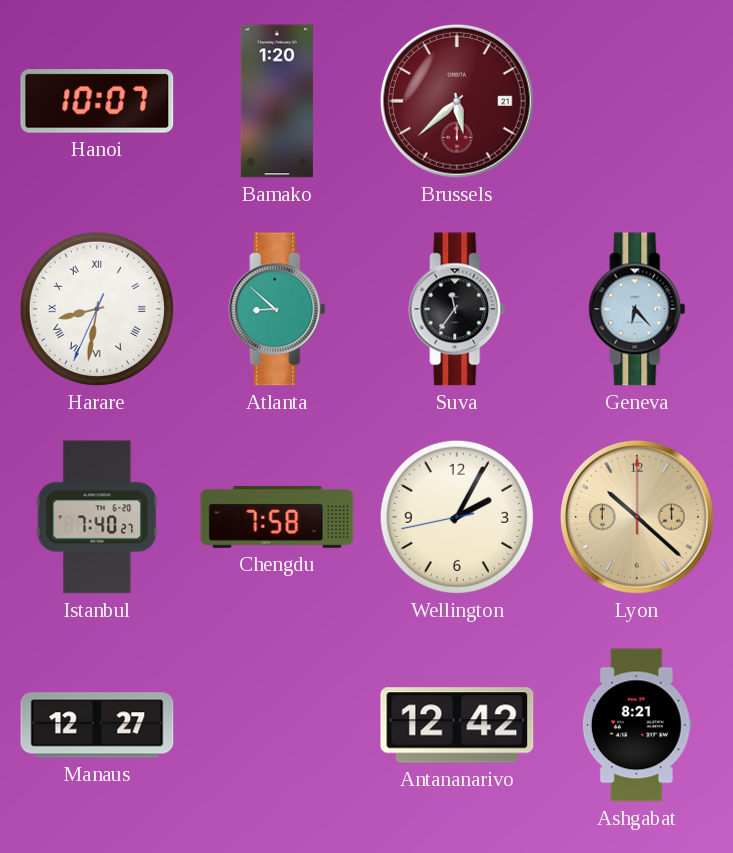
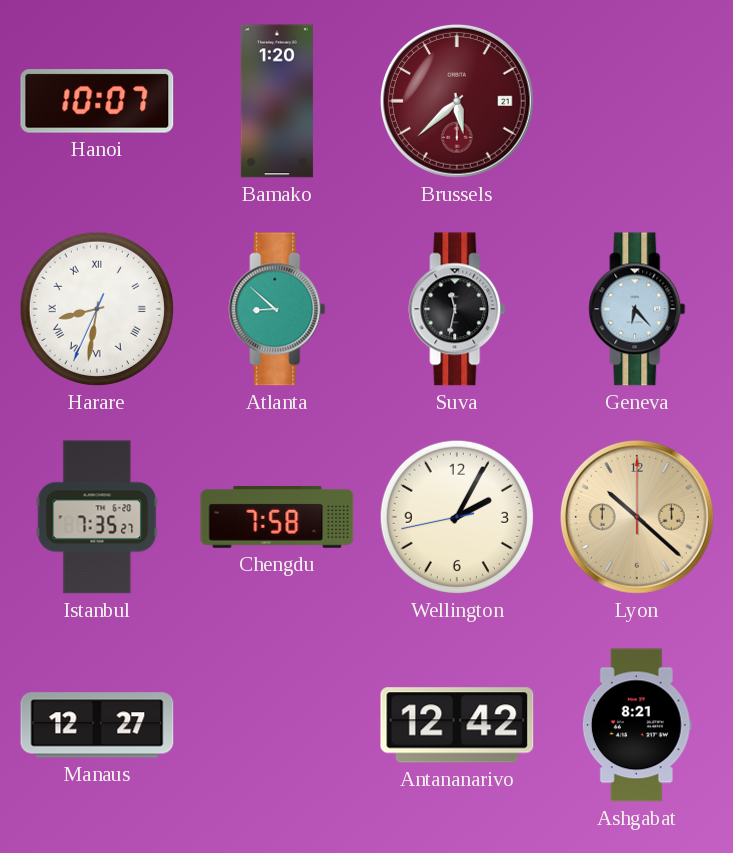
Suva: 11:36 -> 11:32
Istanbul: 7:40 -> 7:35
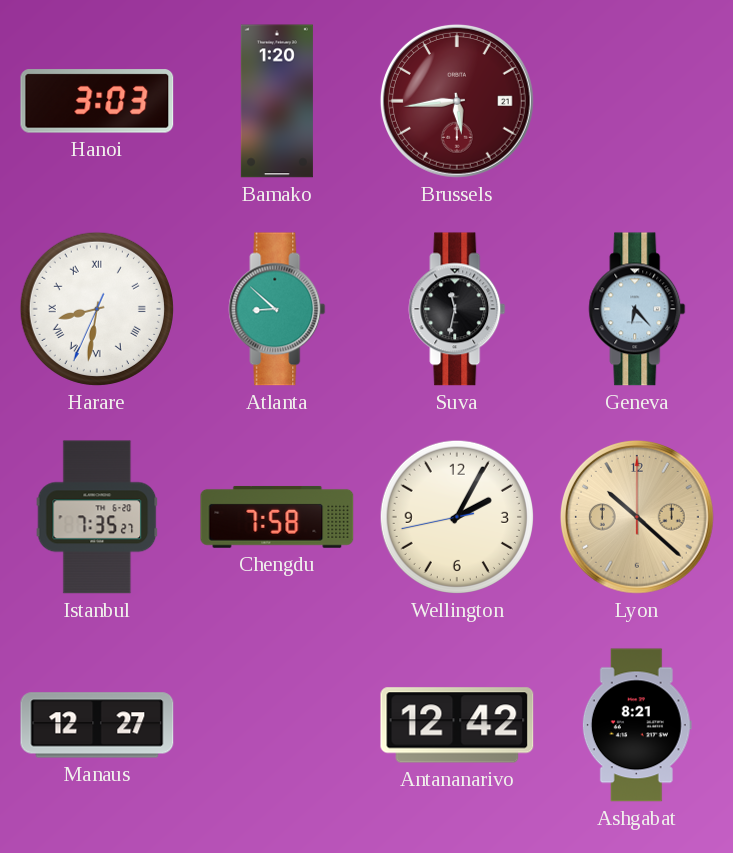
Hanoi: 10:07 -> 3:03
Brussels: 5:38 -> 5:44
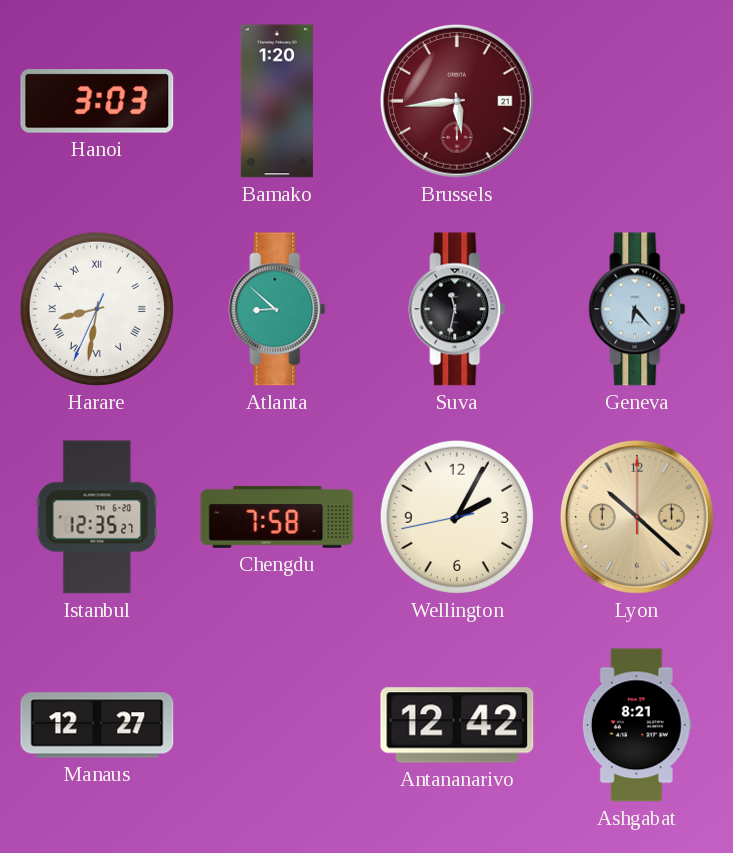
Istanbul: 7:35 -> 12:35
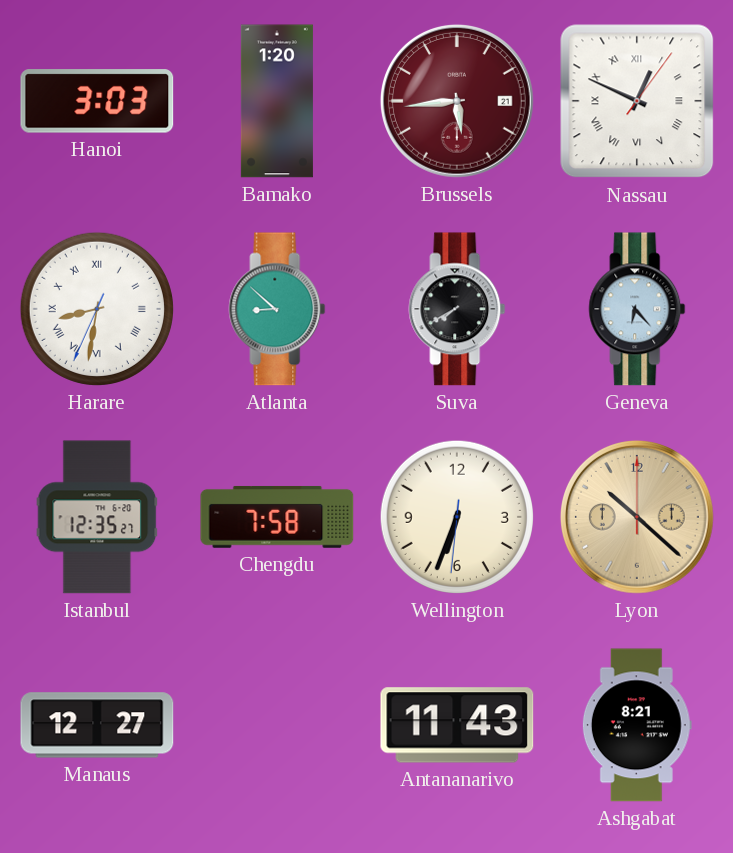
Nassau: none -> 12:49
Suva: 11:32 -> 7:40
Wellington: 2:04 -> 6:33
Antananarivo: 12:42 -> 11:43
